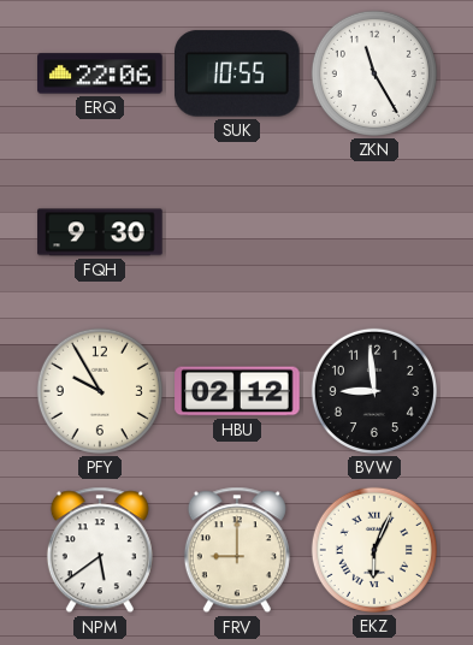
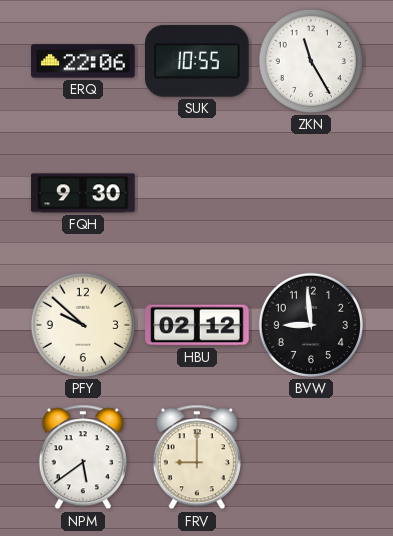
PFY: 9:55 -> 9:52
EKZ: 6:04 -> none
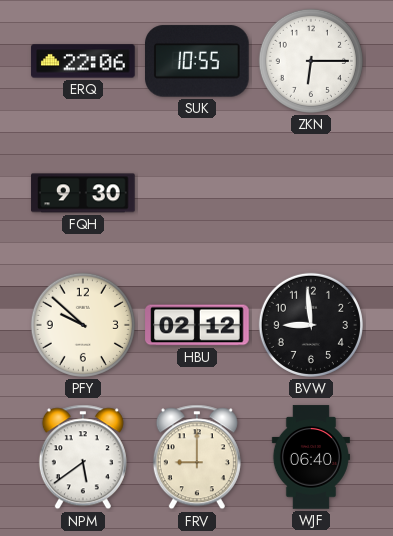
ZKN: 11:25 -> 6:15
WJF: none -> 06:40
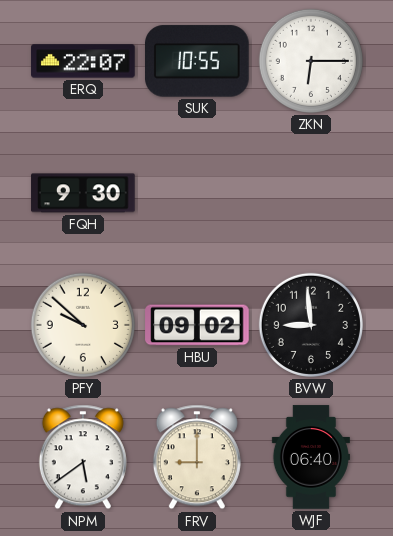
ERQ: 22:06 -> 22:07
HBU: 02:12 -> 09:02
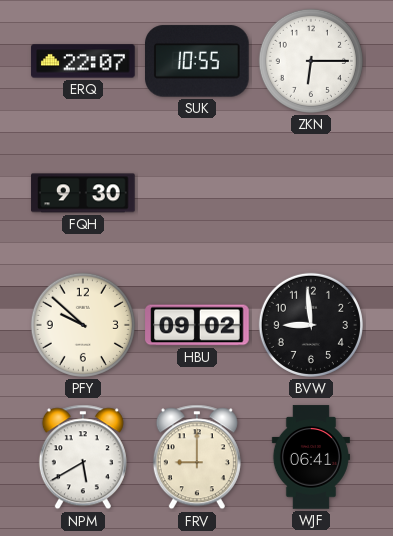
NPM: 5:39 -> 5:40
WJF: 06:40 -> 06:41
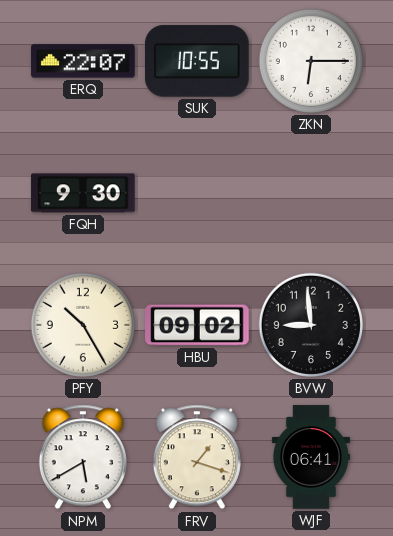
PFY: 9:52 -> 10:25
FRV: 9:00 -> 1:18
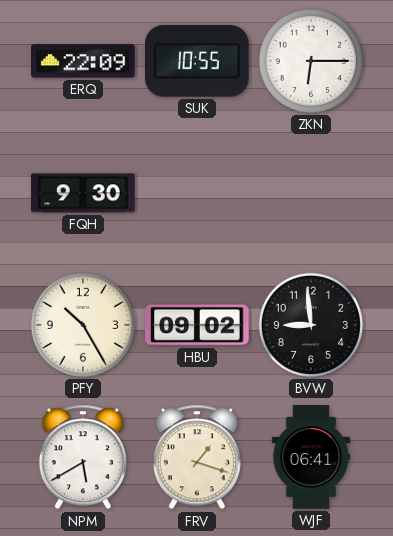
ERQ: 22:07 -> 22:09
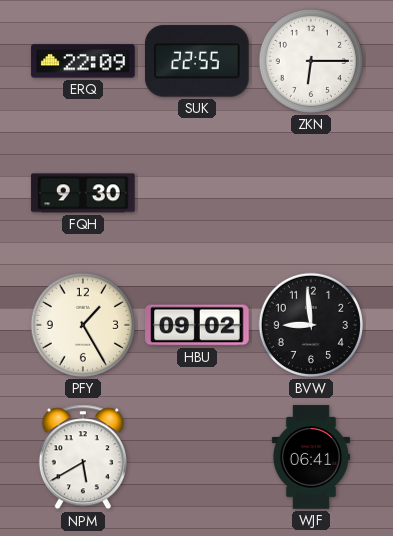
SUK: 10:55 -> 22:55
PFY: 10:25 -> 1:25
FRV: 1:18 -> none
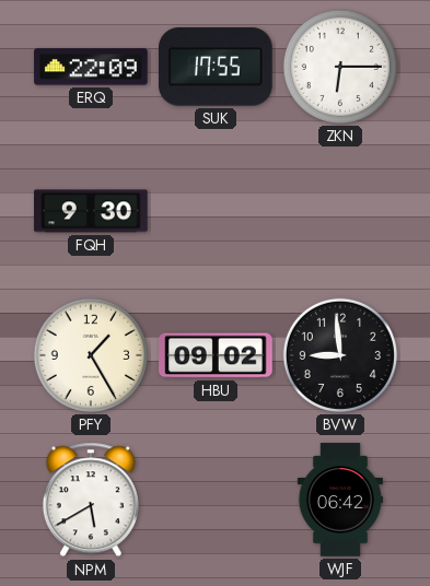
SUK: 22:55 -> 17:55
WJF: 06:41 -> 06:42
